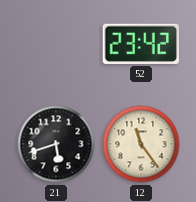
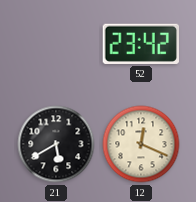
21: 5:42 -> 5:40
12: 11:24 -> 12:19
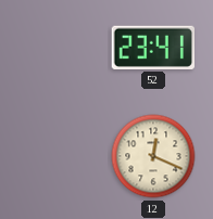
52: 23:42 -> 23:41
21: 5:40 -> none
